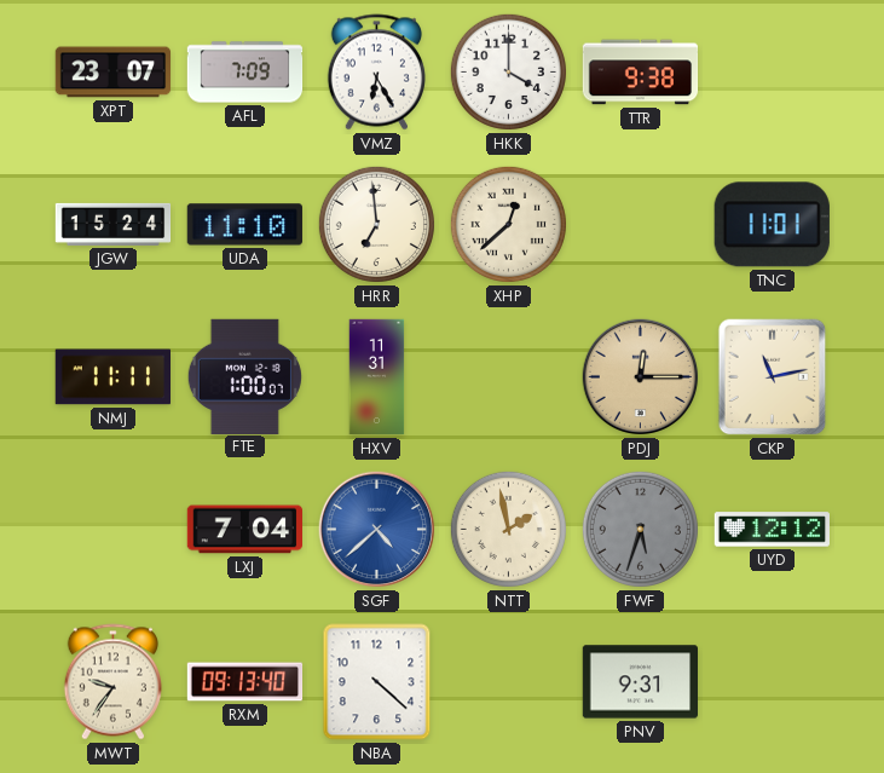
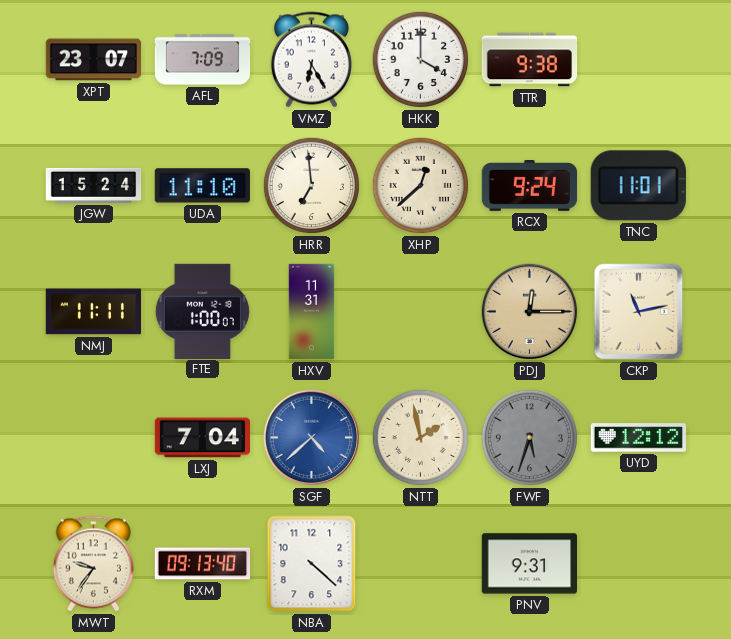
RCX: none -> 9:24
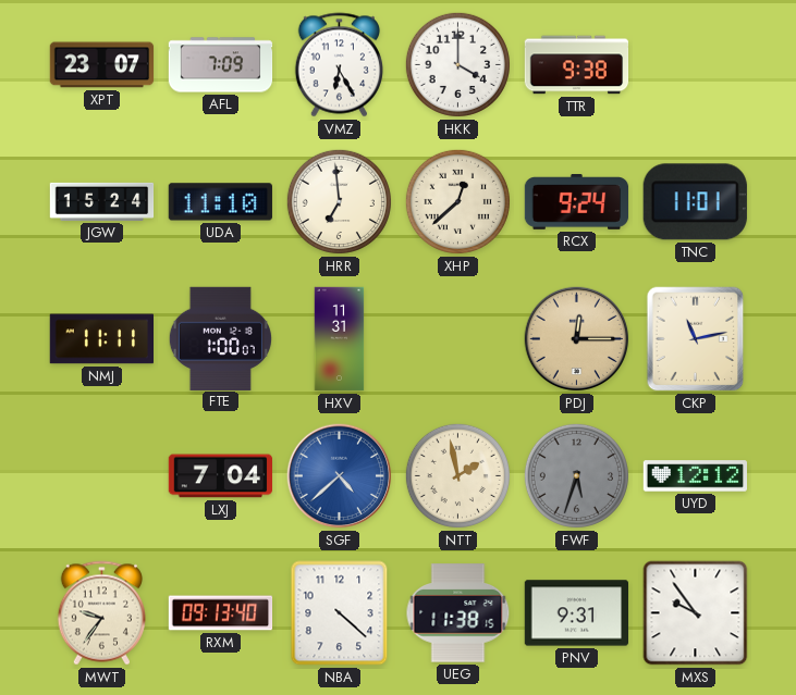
UEG: none -> 11:38
MXS: none -> 9:54
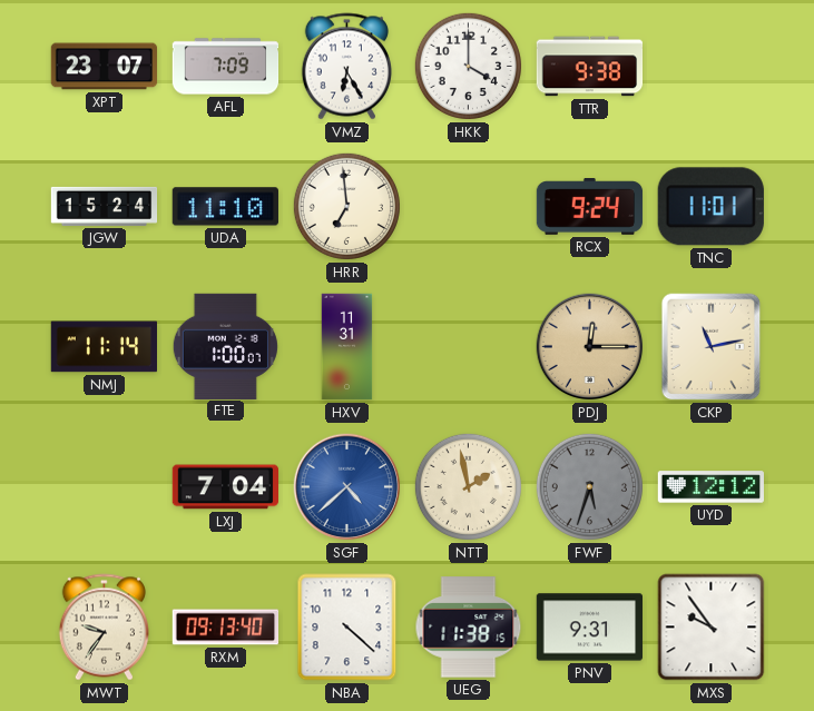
XHP: 12:38 -> none
NMJ: 11:11 -> 11:14
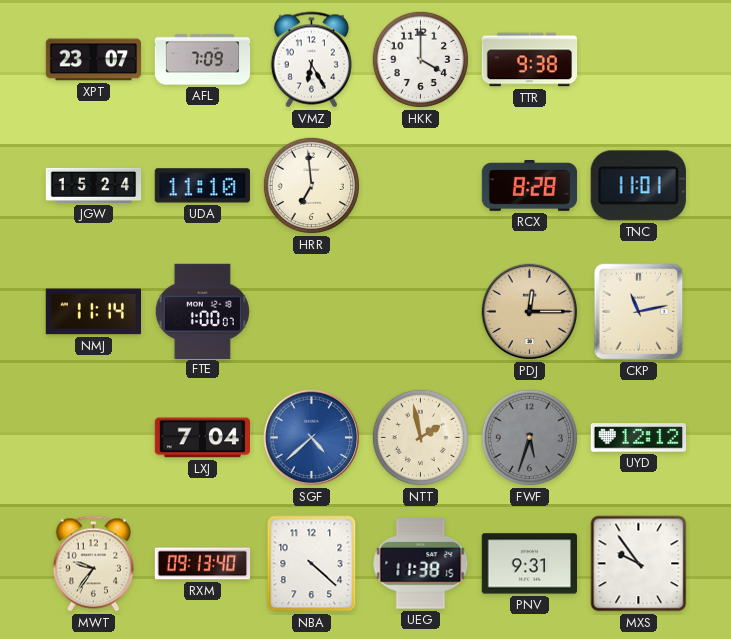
RCX: 9:24 -> 8:28
HXV: 11:31 -> none
